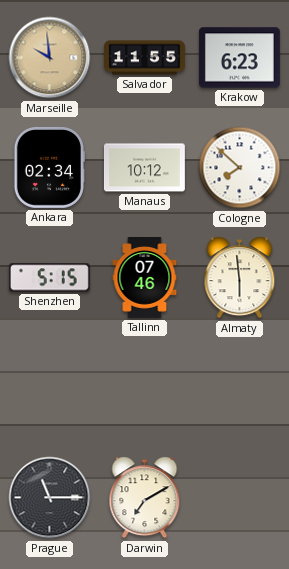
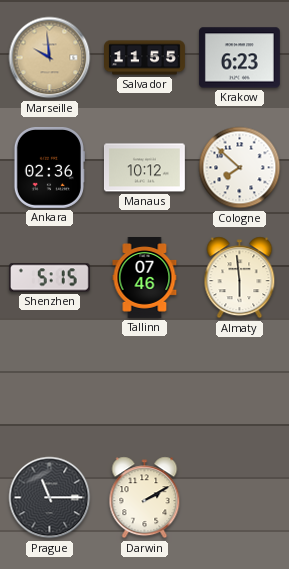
Ankara: 02:34 -> 02:36
Darwin: 7:10 -> 2:10
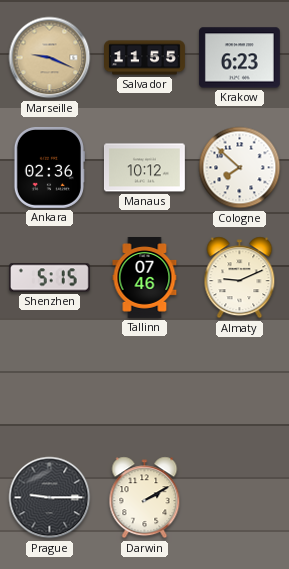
Marseille: 9:59 -> 9:19
Almaty: 5:59 -> 9:11
Prague: 11:15 -> 9:15
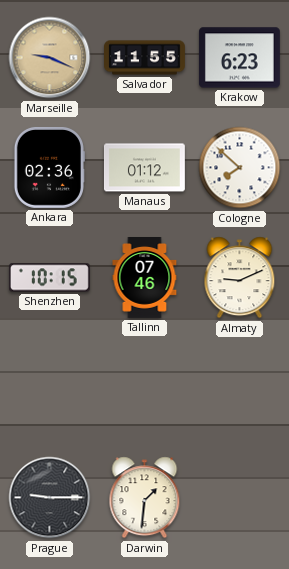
Manaus: 10:12 -> 01:12
Shenzhen: 5:15 -> 10:15
Darwin: 2:10 -> 1:31
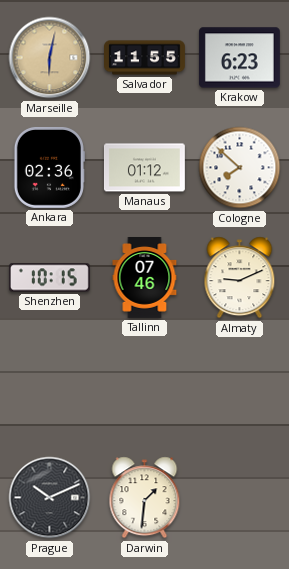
Marseille: 9:19 -> 6:02
Prague: 9:15 -> 10:11
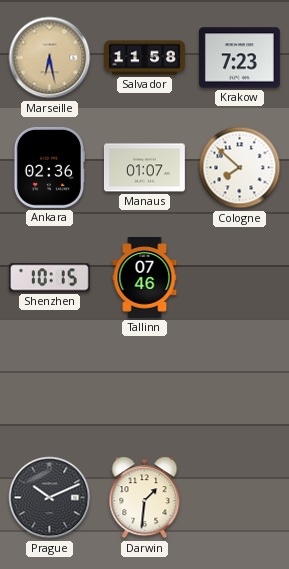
Marseille: 6:02 -> 6:28
Salvador: 11:55 -> 11:58
Krakow: 6:23 -> 7:23
Manaus: 01:12 -> 01:07
Almaty: 9:11 -> none
